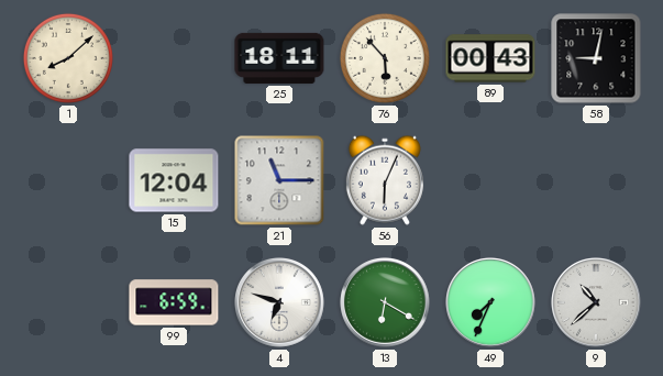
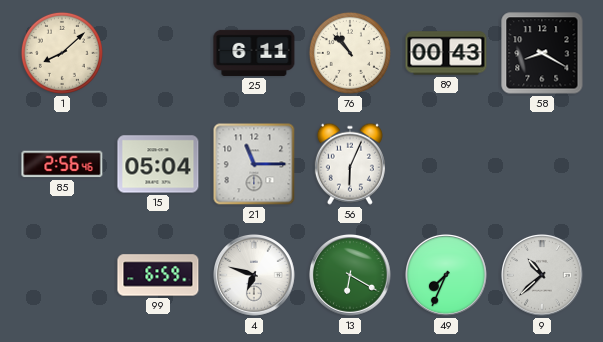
25: 18:11 -> 6:11
76: 5:53 -> 10:53
58: 9:02 -> 8:20
85: none -> 2:56
15: 12:04 -> 05:04
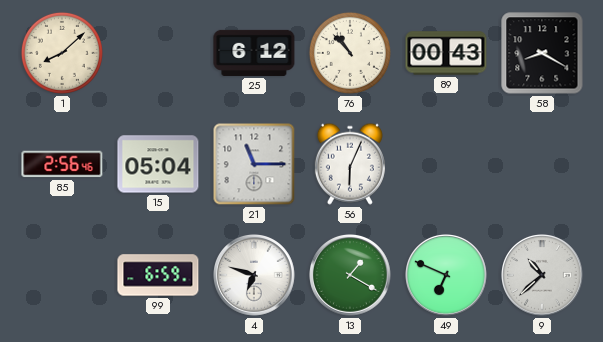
25: 6:11 -> 6:12
13: 6:20 -> 1:20
49: 7:34 -> 6:49
